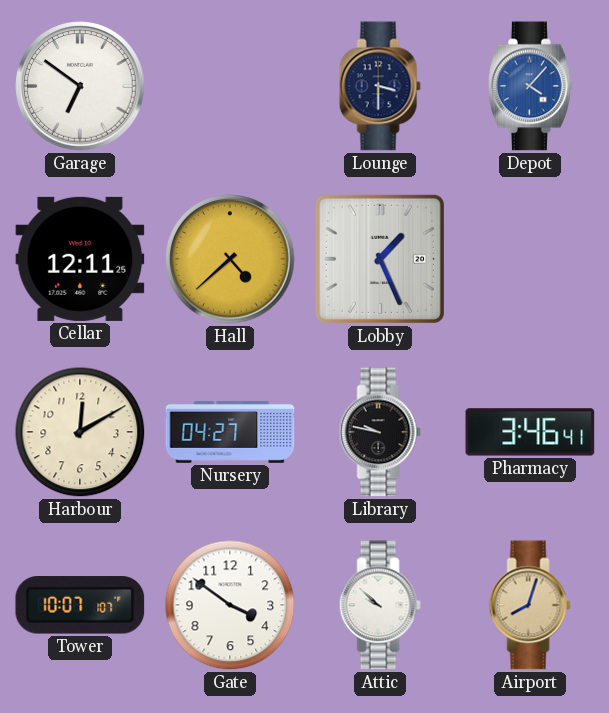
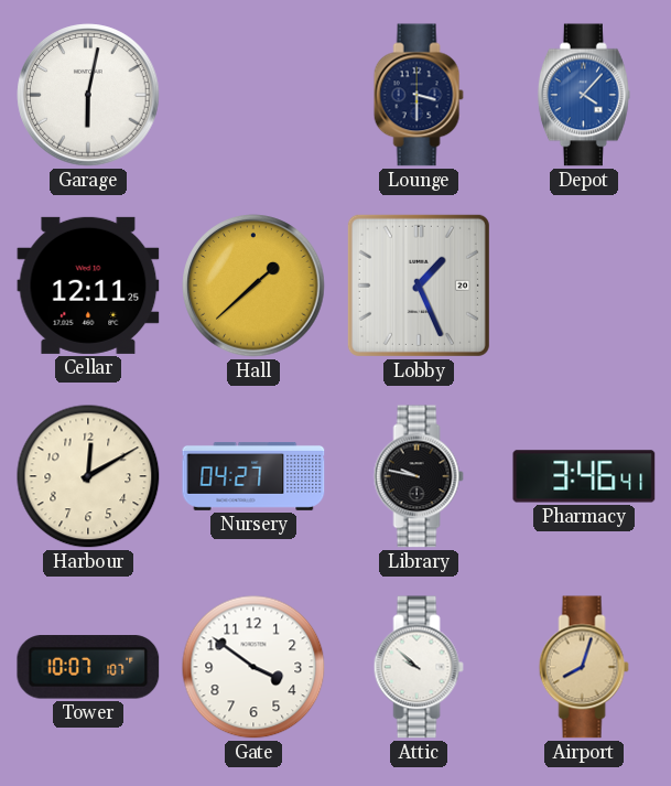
Garage: 6:51 -> 6:02
Hall: 4:38 -> 1:38
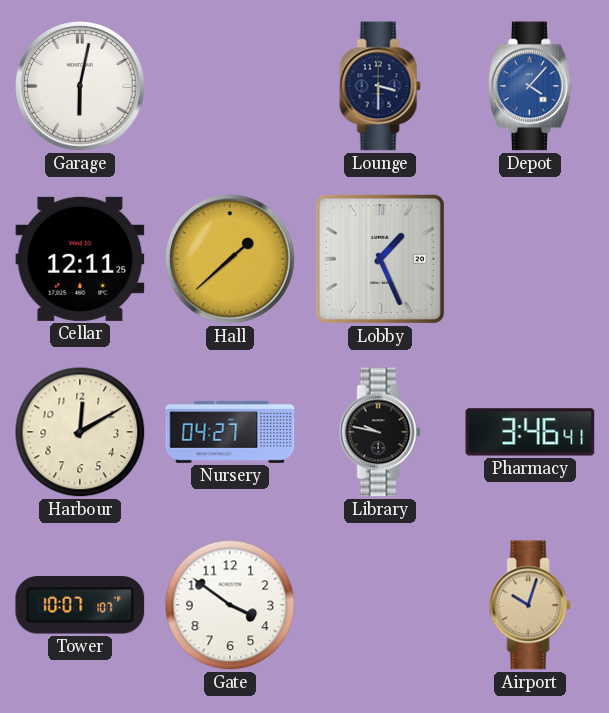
Attic: 9:52 -> none
Airport: 8:03 -> 10:03
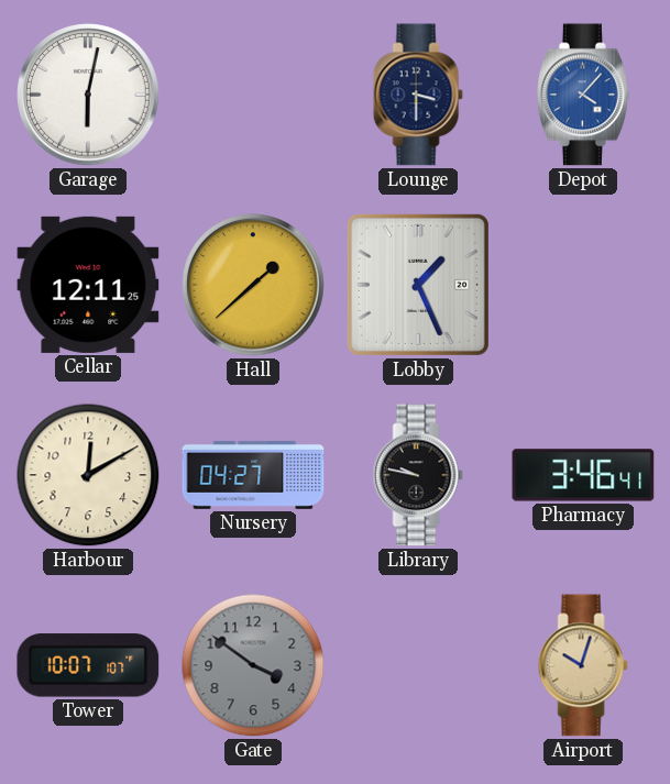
Gate dial: white -> grey
